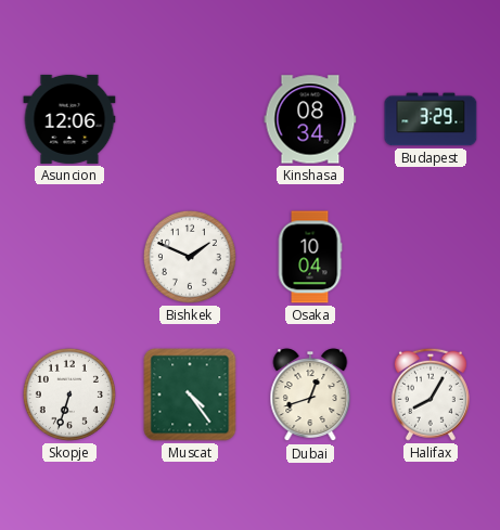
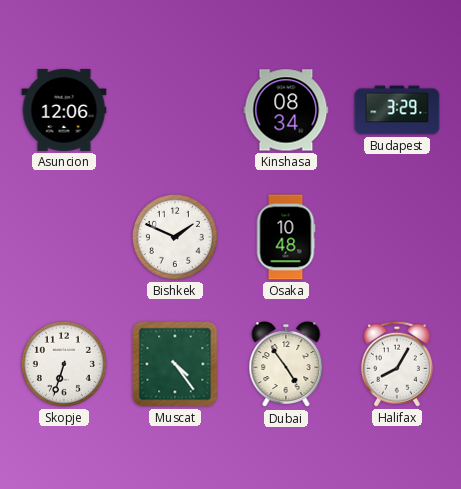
Osaka: 10:04 -> 10:48
Dubai: 12:42 -> 4:54
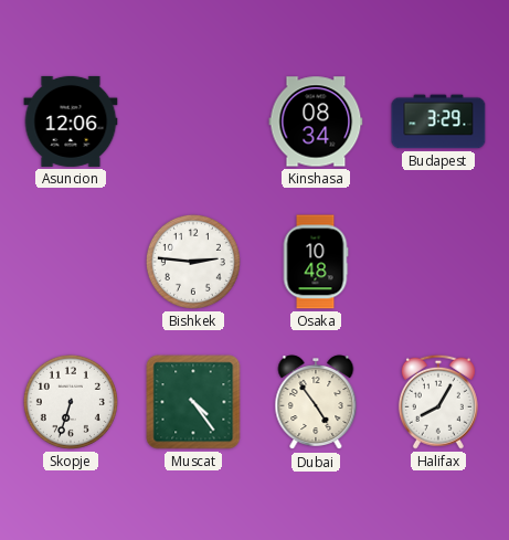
Bishkek: 1:49 -> 2:46
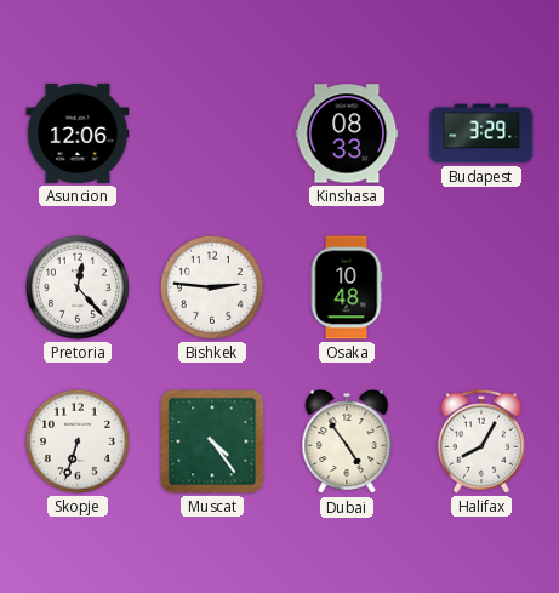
Kinshasa: 08:34 -> 08:33
Pretoria: none -> 12:23
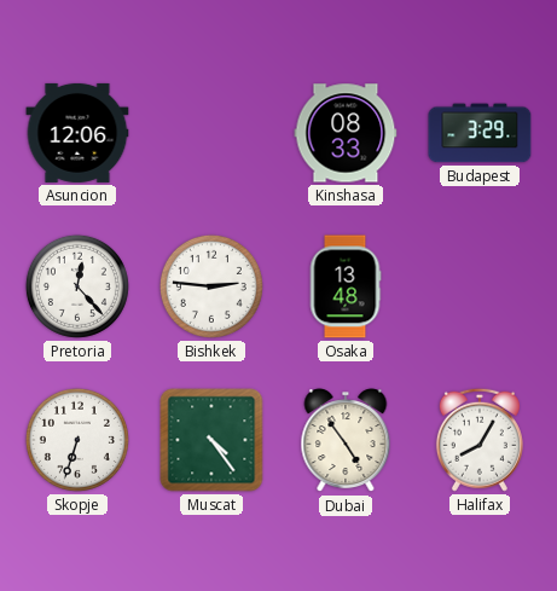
Osaka: 10:48 -> 13:48
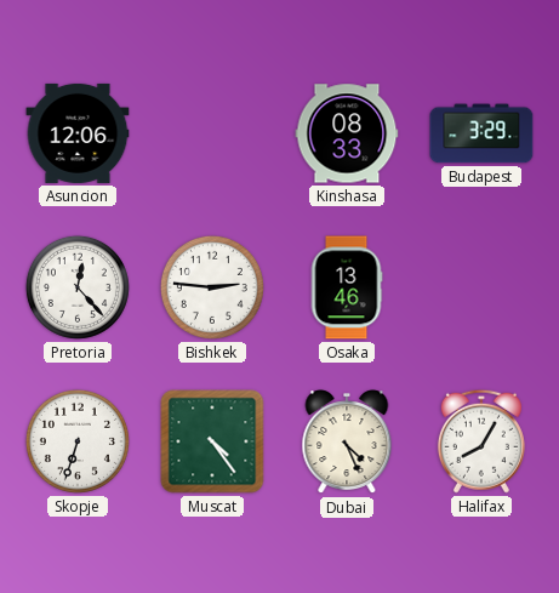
Osaka: 13:48 -> 13:46
Dubai: 4:54 -> 4:26
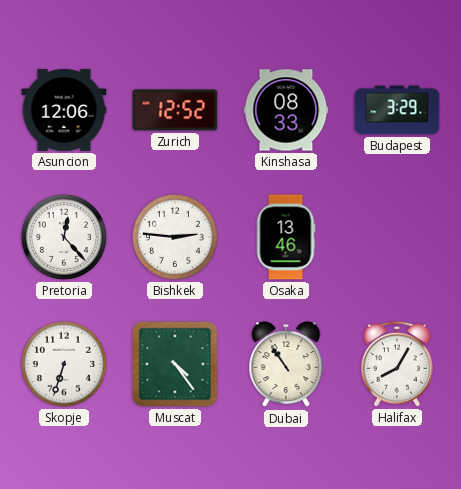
Zurich: none -> 12:52
Dubai: 4:26 -> 10:54
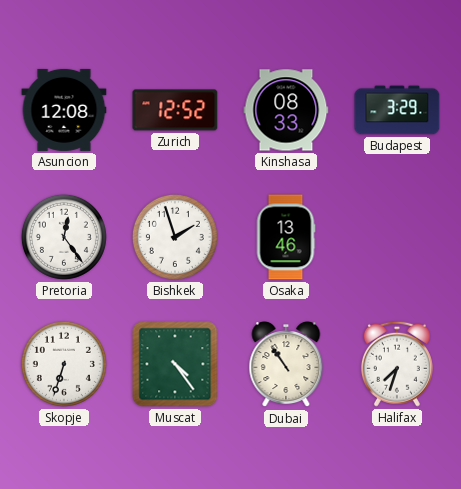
Asuncion: 12:06 -> 12:08
Pretoria: 12:23 -> 12:24
Bishkek: 2:46 -> 1:57
Halifax: 8:05 -> 7:33
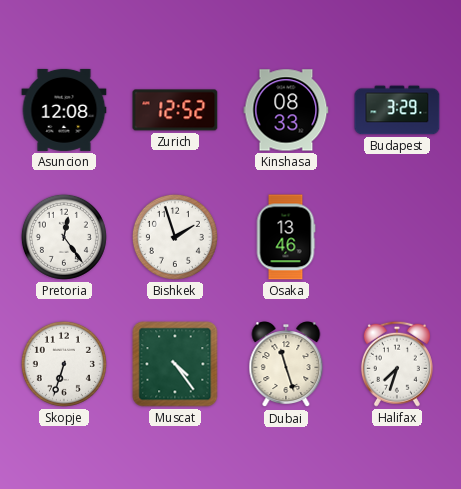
Dubai: 10:54 -> 11:27
